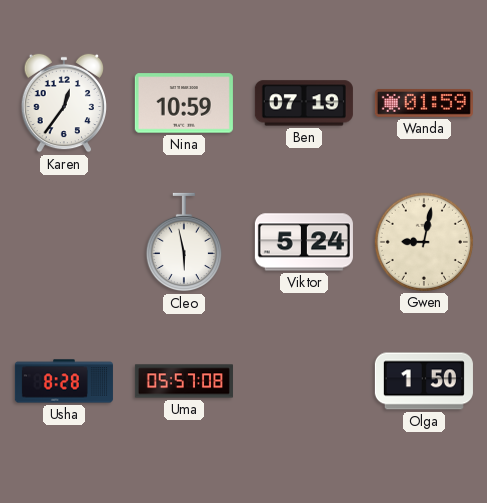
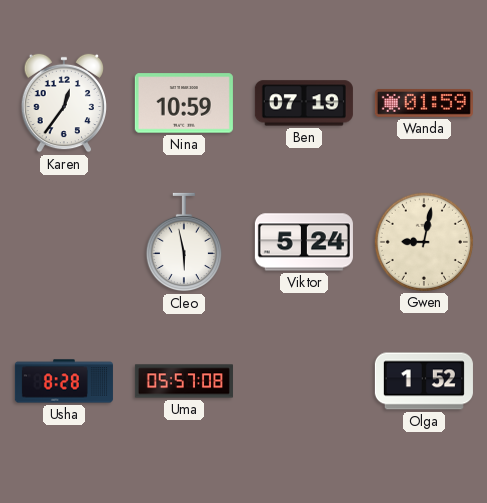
Olga: 1:50 -> 1:52
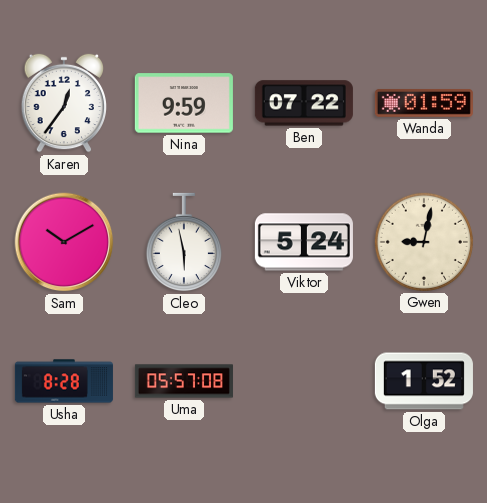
Nina: 10:59 -> 9:59
Ben: 07:19 -> 07:22
Sam: none -> 10:10
